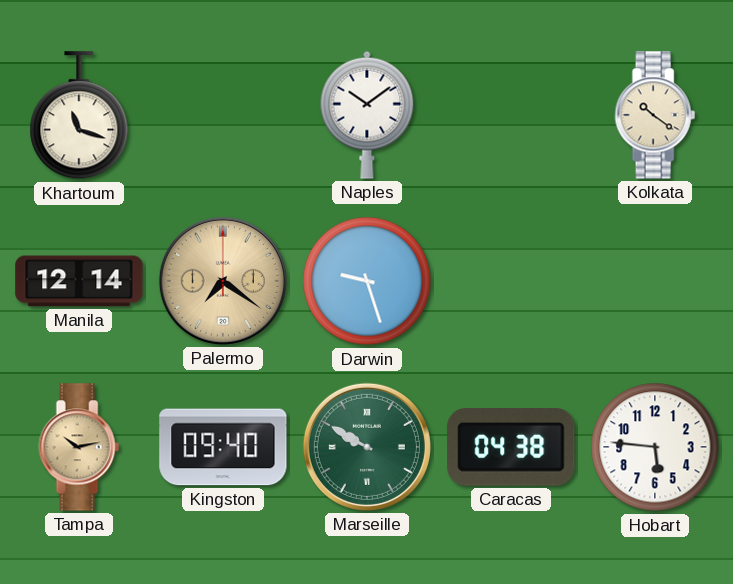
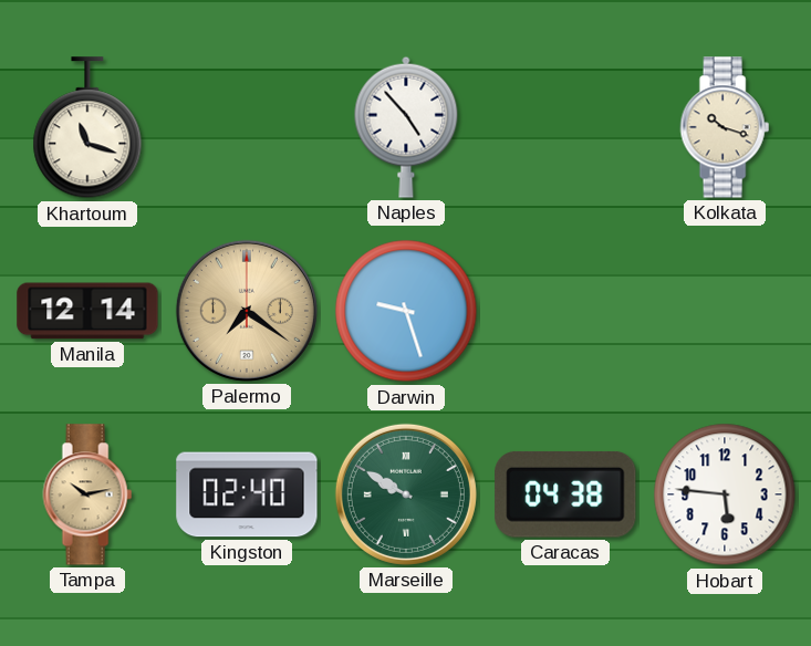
Naples: 10:09 -> 4:53
Kolkata: 10:21 -> 10:18
Kingston: 09:40 -> 02:40
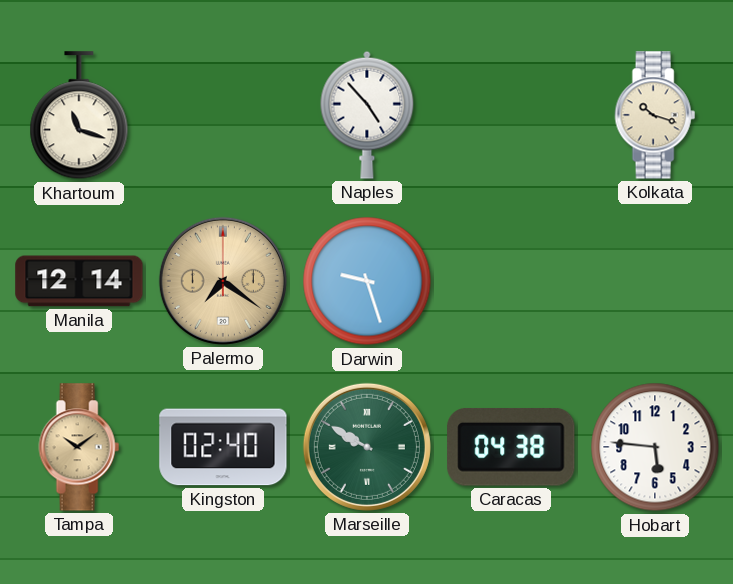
Tampa: 10:13 -> 10:09
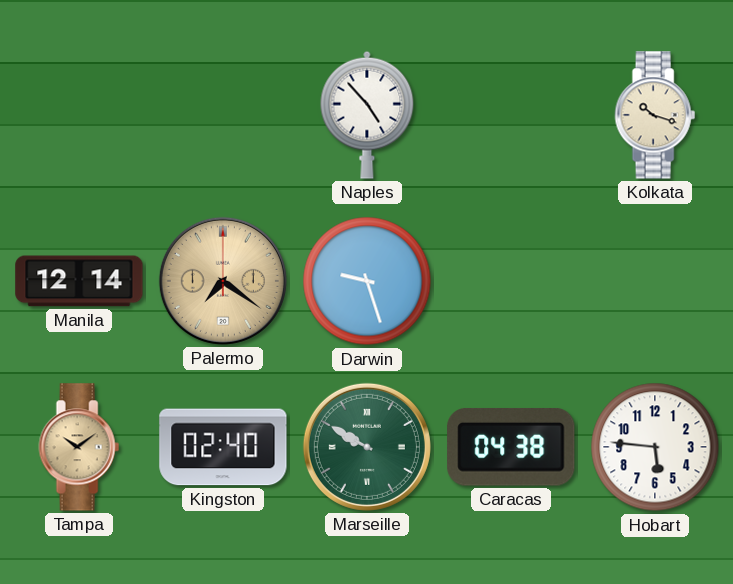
Khartoum: 11:18 -> none
